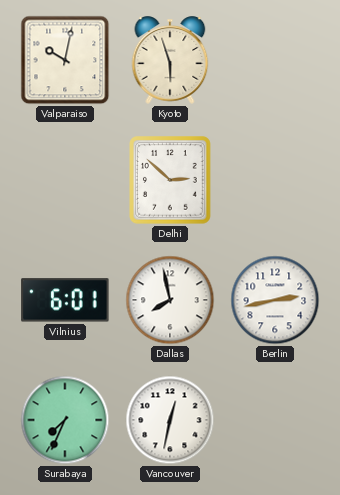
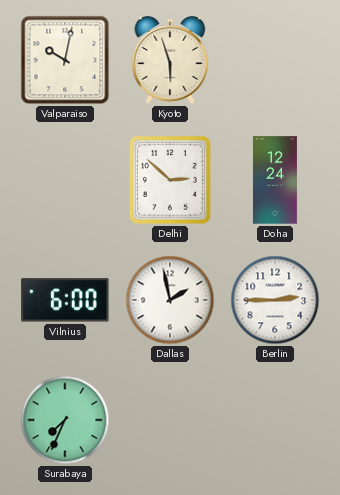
Doha: none -> 12:24
Vilnius: 6:01 -> 6:00
Dallas: 7:58 -> 1:58
Berlin: 2:43 -> 2:45
Vancouver: 12:32 -> none
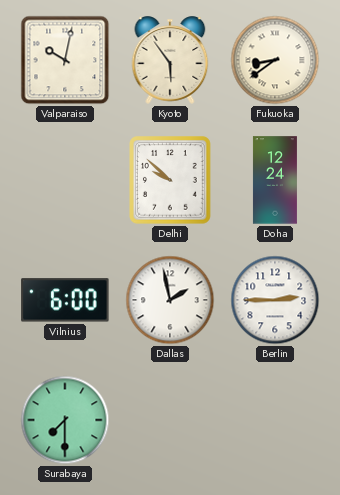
Kyoto: 5:57 -> 5:54
Fukuoka: none -> 8:39
Delhi: 2:52 -> 9:52
Surabaya: 7:34 -> 7:30
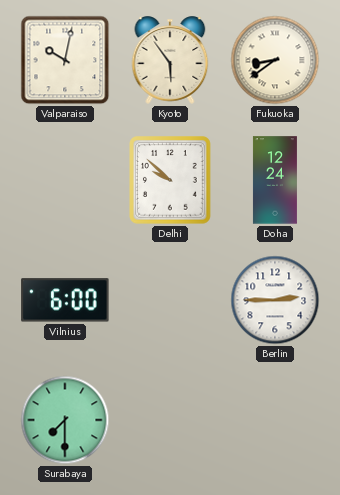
Dallas: 1:58 -> none
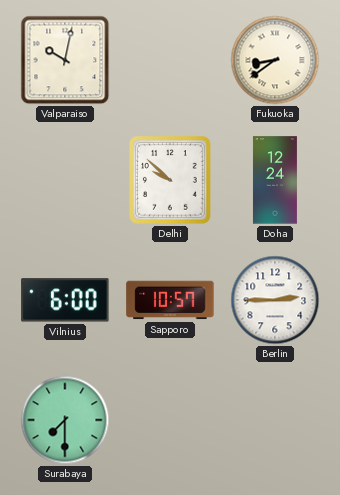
Kyoto: 5:54 -> none
Sapporo: none -> 10:57
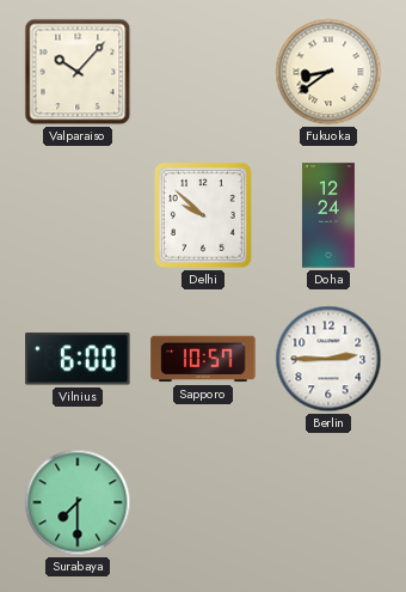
Valparaiso: 10:02 -> 10:07
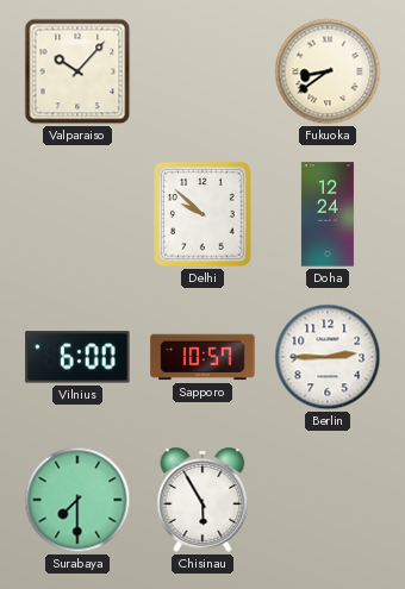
Chisinau: none -> 5:55
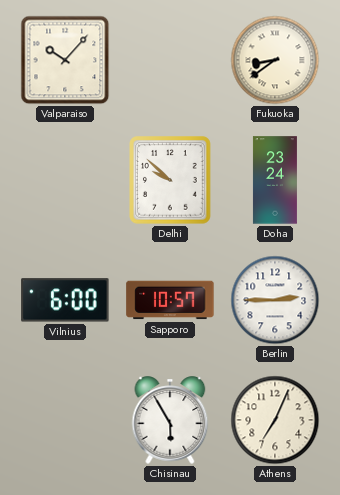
Doha: 12:24 -> 23:24
Surabaya: 7:30 -> none
Athens: none -> 7:04
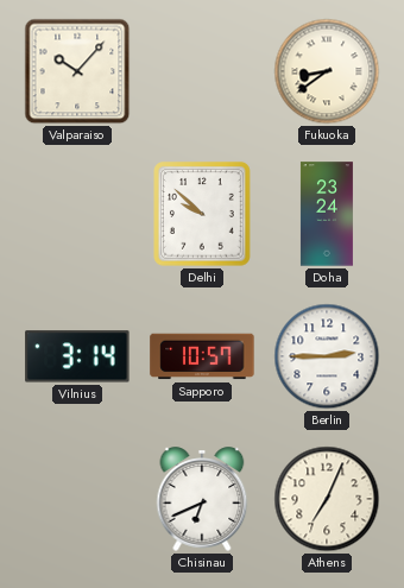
Vilnius: 6:00 -> 3:14
Chisinau: 5:55 -> 6:41
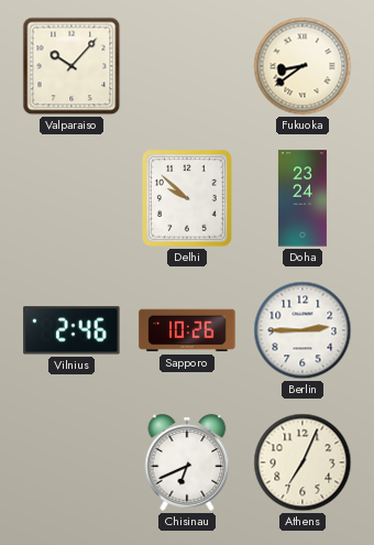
Vilnius: 3:14 -> 2:46
Sapporo: 10:57 -> 10:26
